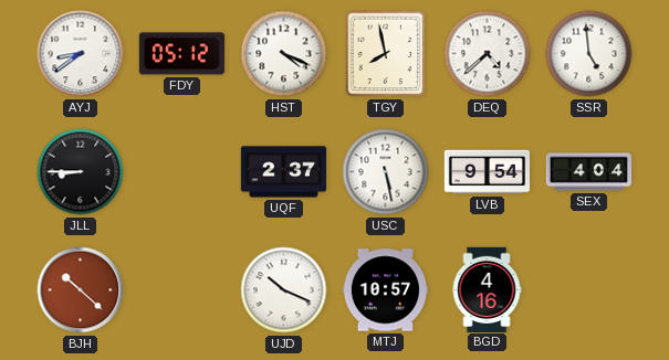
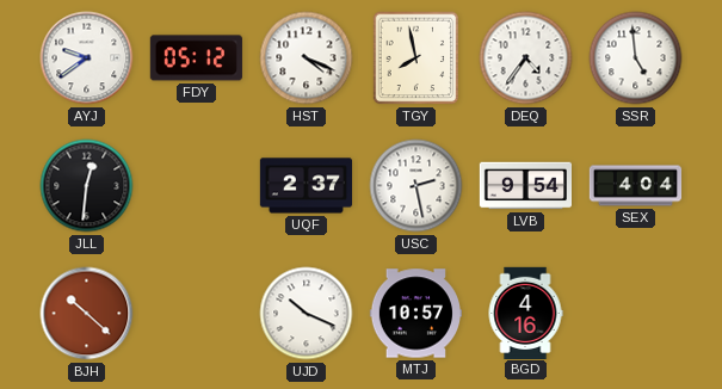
AYJ: 8:39 -> 9:39
DEQ: 4:38 -> 4:36
JLL: 8:45 -> 12:31
USC: 5:28 -> 2:28
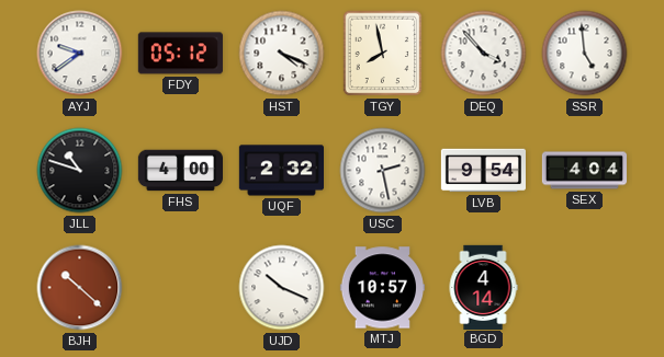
DEQ: 4:36 -> 3:53
JLL: 12:31 -> 10:48
FHS: none -> 4:00
UQF: 2:37 -> 2:32
BGD: 4:16 -> 4:14
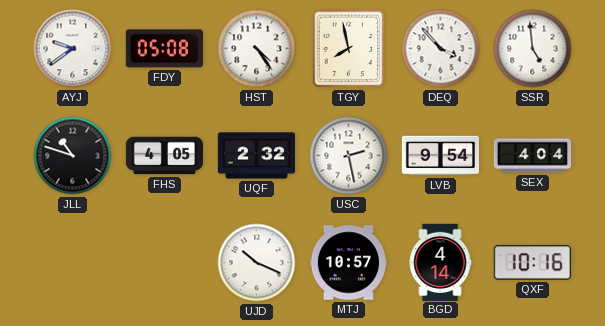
FDY: 05:12 -> 05:08
HST: 4:19 -> 4:24
FHS: 4:00 -> 4:05
BJH: 10:22 -> none
QXF: none -> 10:16
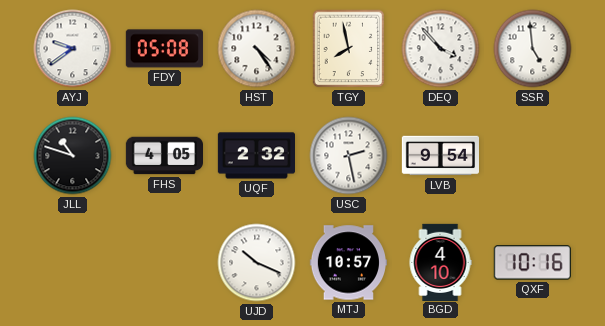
SEX: 4:04 -> none
BGD: 4:14 -> 4:10
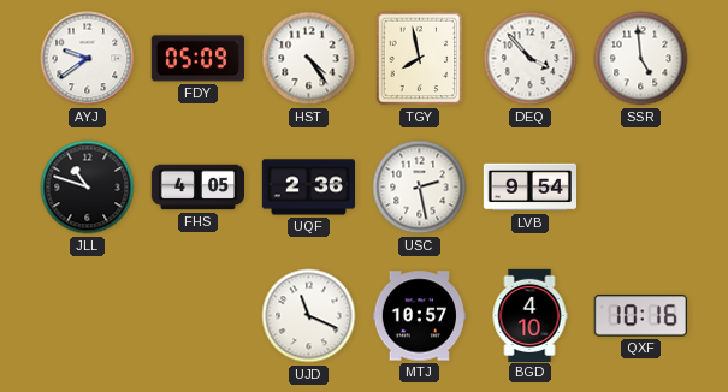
FDY: 05:08 -> 05:09
UQF: 2:32 -> 2:36
UJD: 10:19 -> 11:19
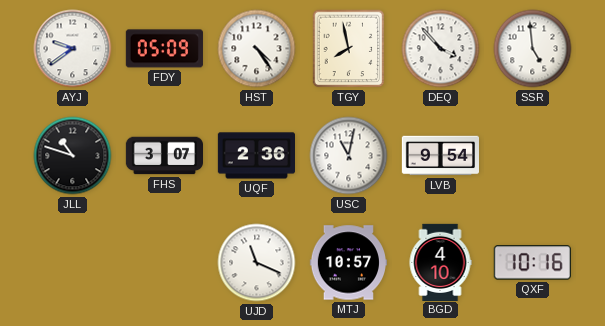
FHS: 4:05 -> 3:07
USC: 2:28 -> 11:02
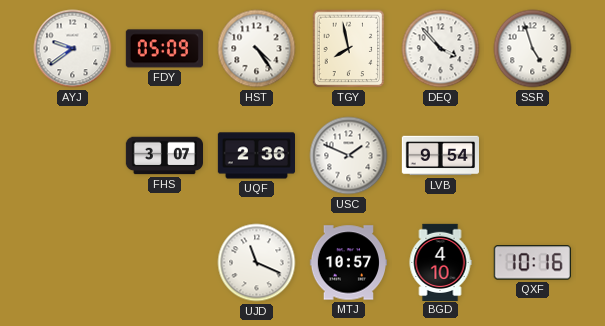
SSR: 4:59 -> 4:57
JLL: 10:48 -> none
USC: 11:02 -> 1:49
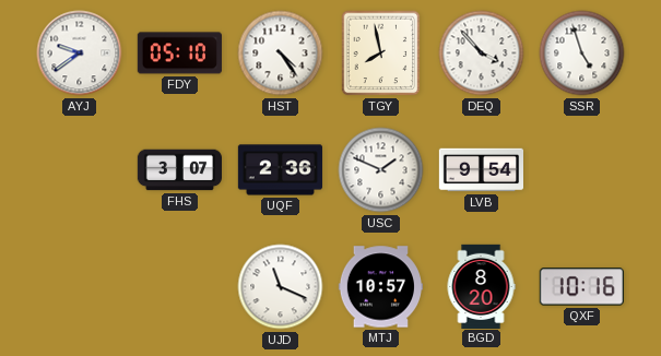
FDY: 05:09 -> 05:10
BGD: 4:10 -> 8:20
